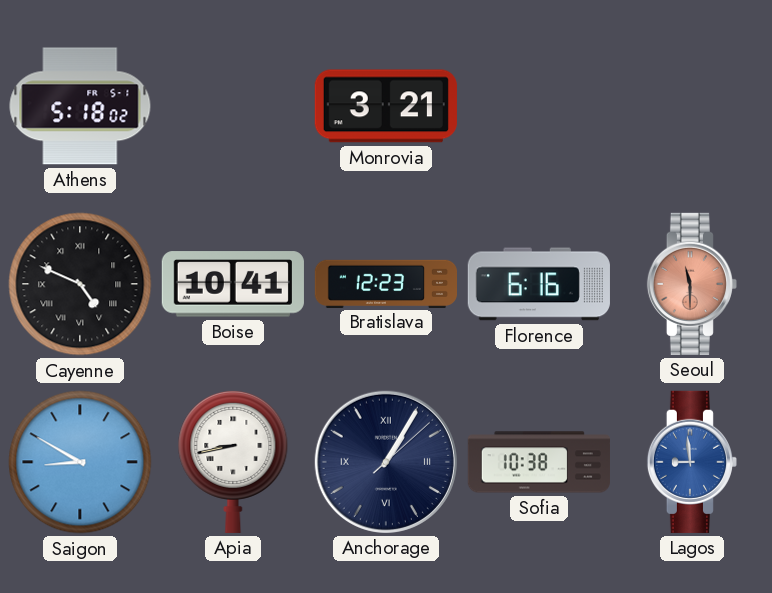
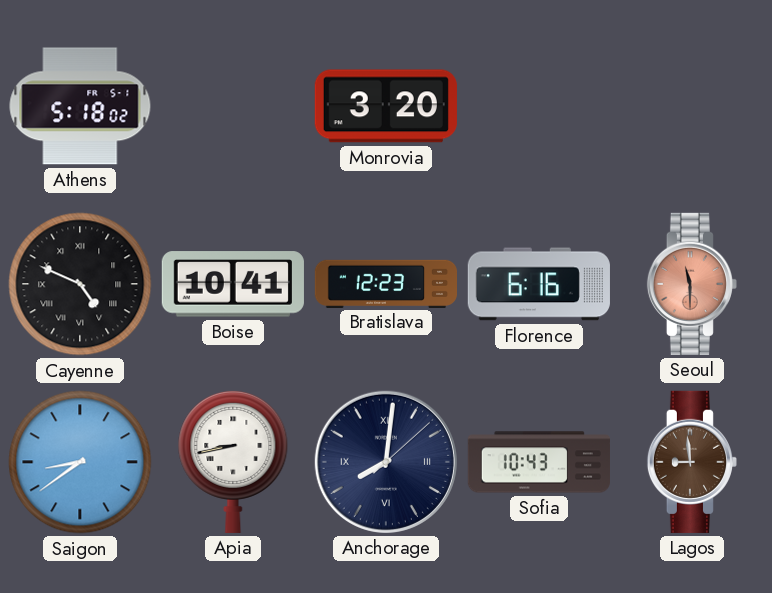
Monrovia: 3:21 -> 3:20
Saigon: 8:50 -> 8:39
Anchorage: 1:05 -> 8:01
Sofia: 10:38 -> 10:43
Lagos dial: blue -> brown
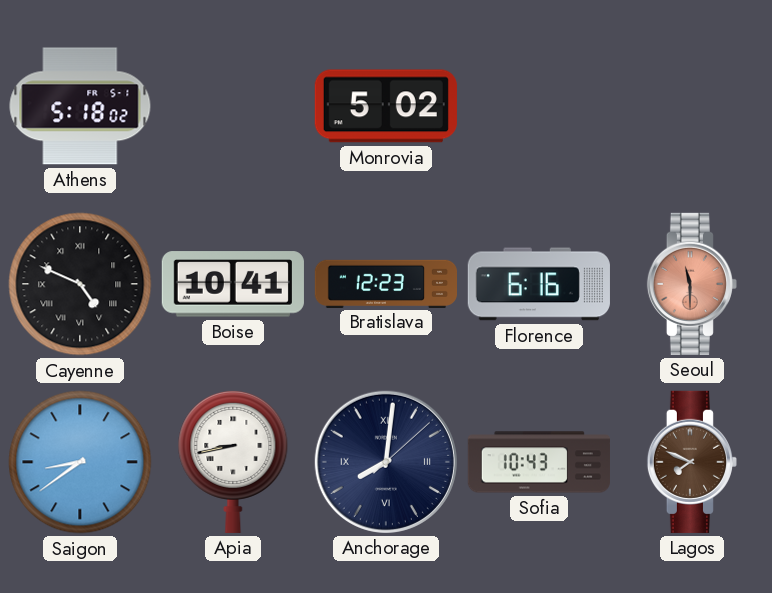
Monrovia: 3:20 -> 5:02
Lagos: 8:59 -> 7:49
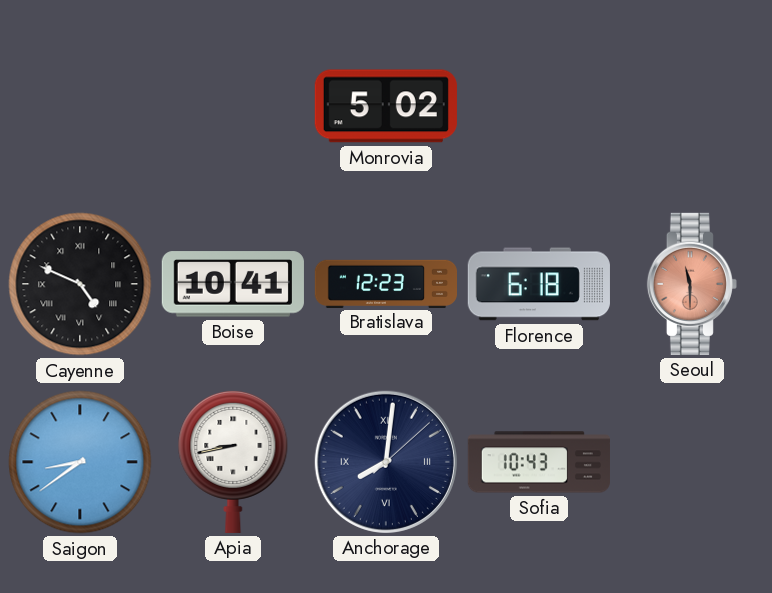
Athens: 5:18 -> none
Florence: 6:16 -> 6:18
Lagos: 7:49 -> none
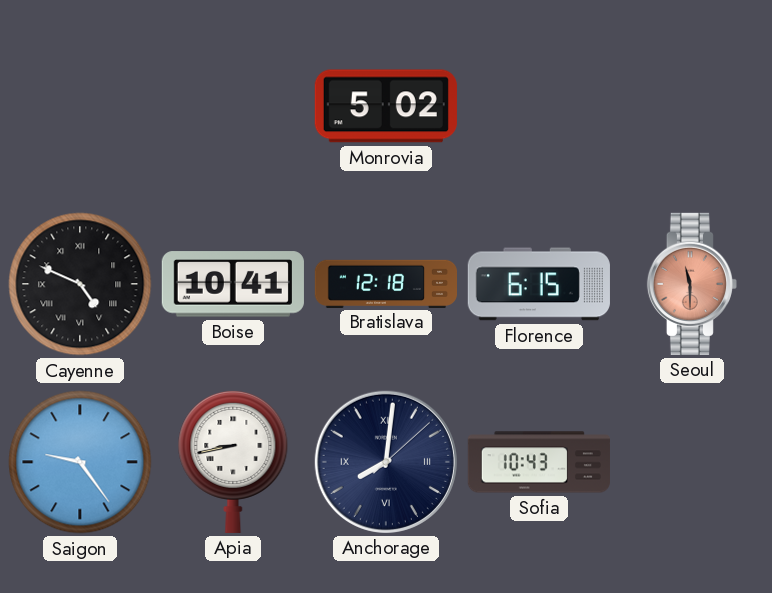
Bratislava: 12:23 -> 12:18
Florence: 6:18 -> 6:15
Saigon: 8:39 -> 9:24
